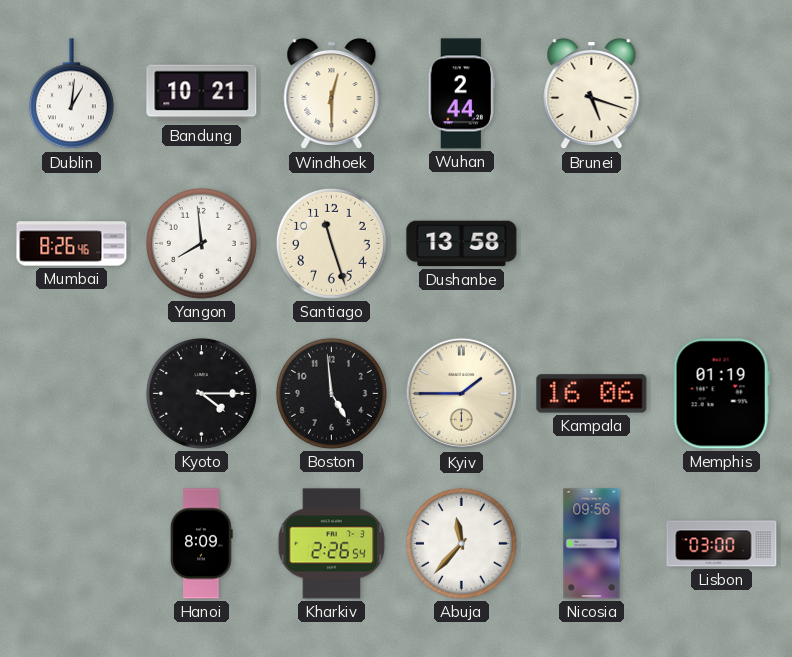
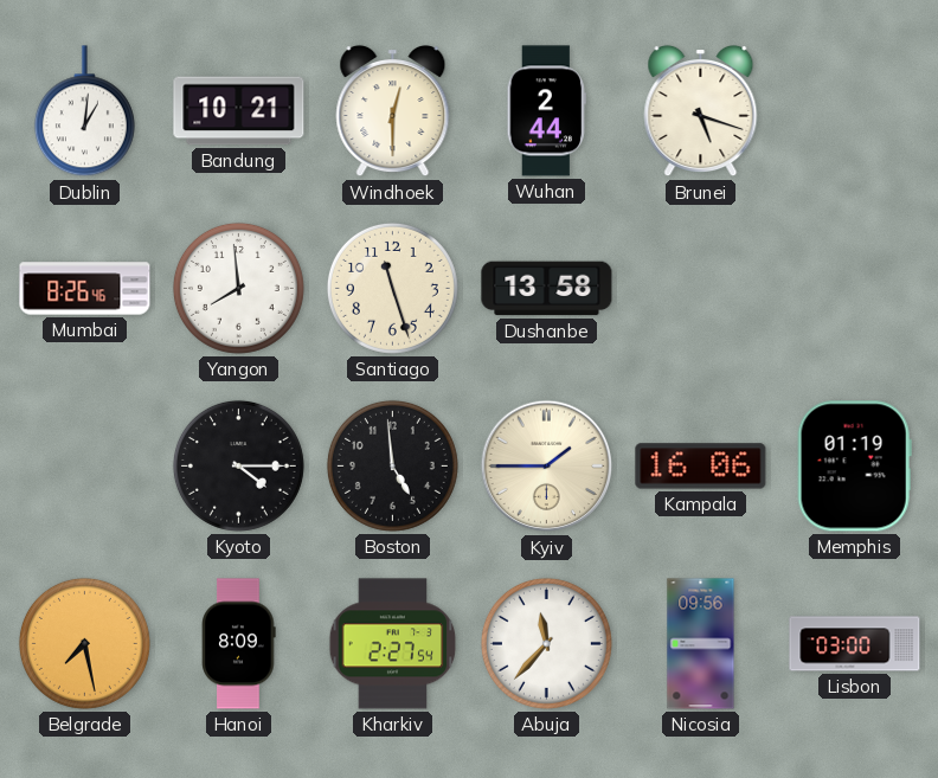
Belgrade: none -> 7:28
Kharkiv: 2:26 -> 2:27
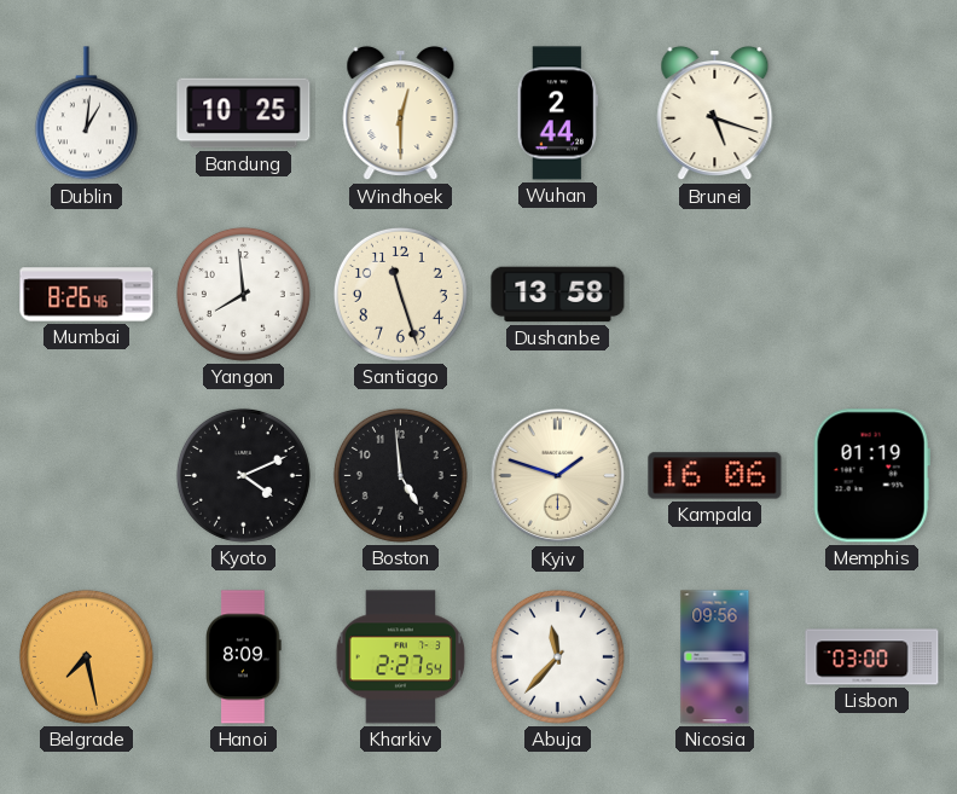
Bandung: 10:21 -> 10:25
Kyoto: 4:15 -> 4:11
Kyiv: 1:45 -> 1:48
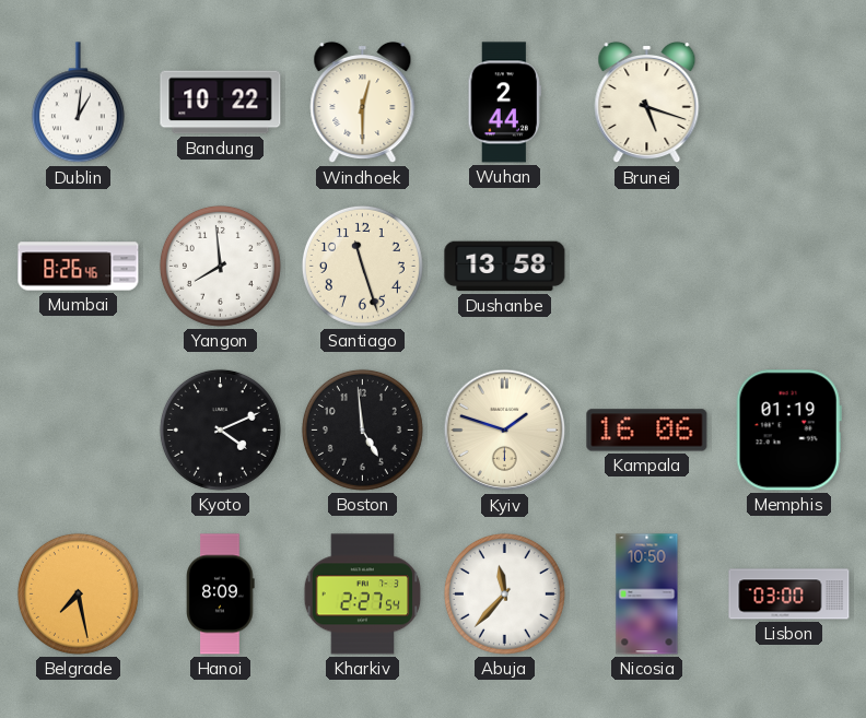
Bandung: 10:25 -> 10:22
Nicosia: 09:56 -> 10:50
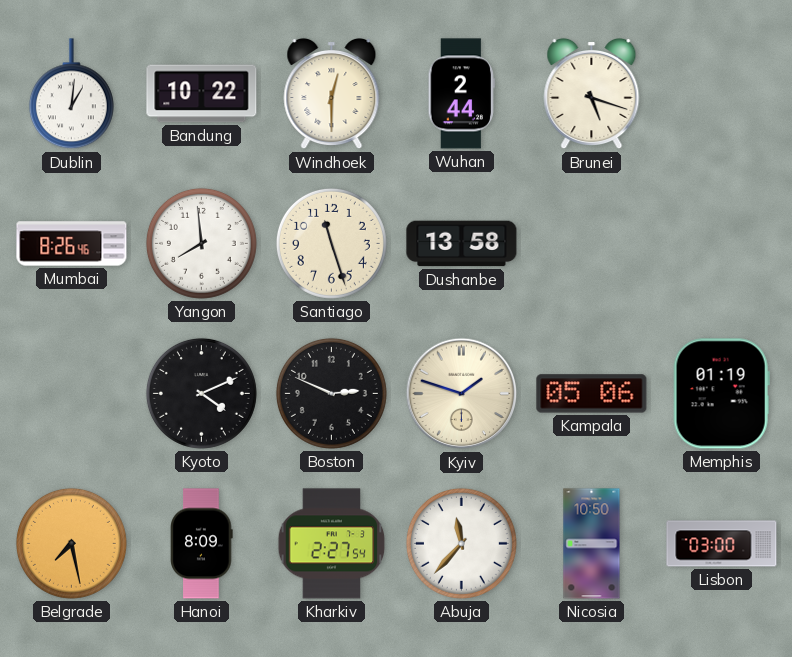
Boston: 4:59 -> 2:49
Kampala: 16:06 -> 05:06
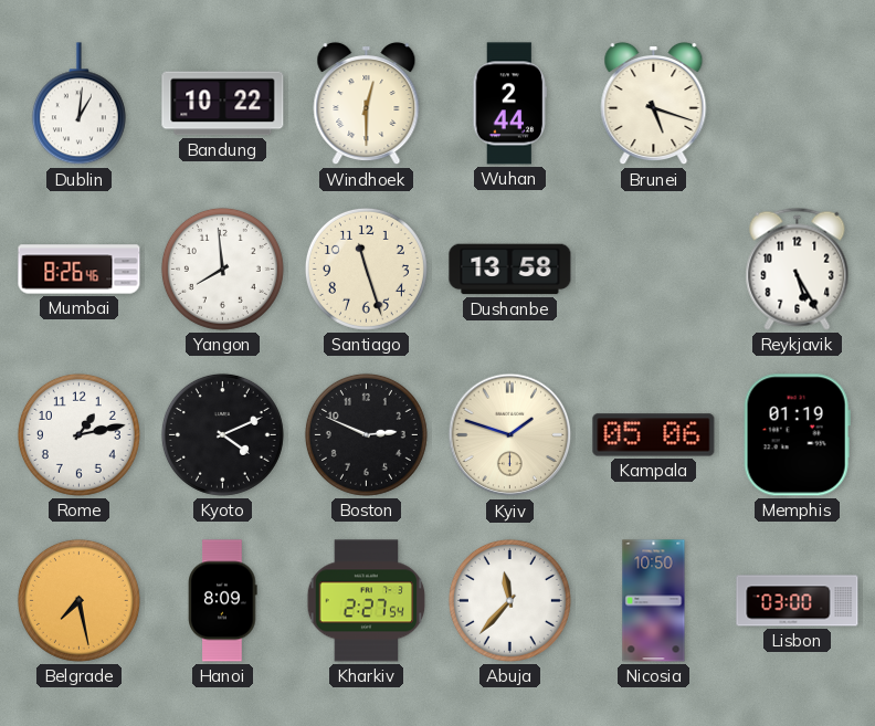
Reykjavik: none -> 5:25
Rome: none -> 1:13
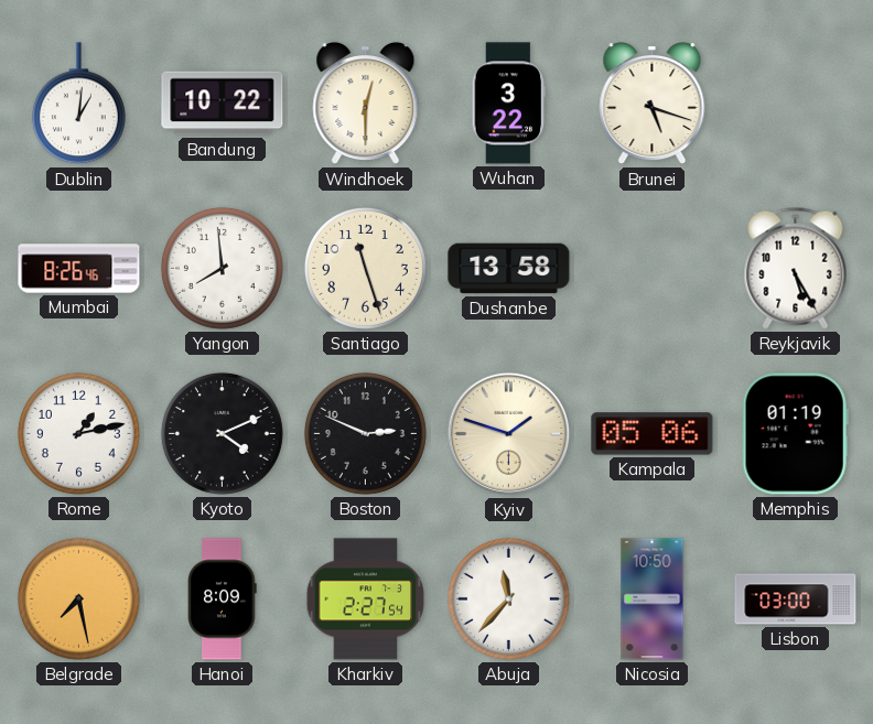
Wuhan: 2:44 -> 3:22
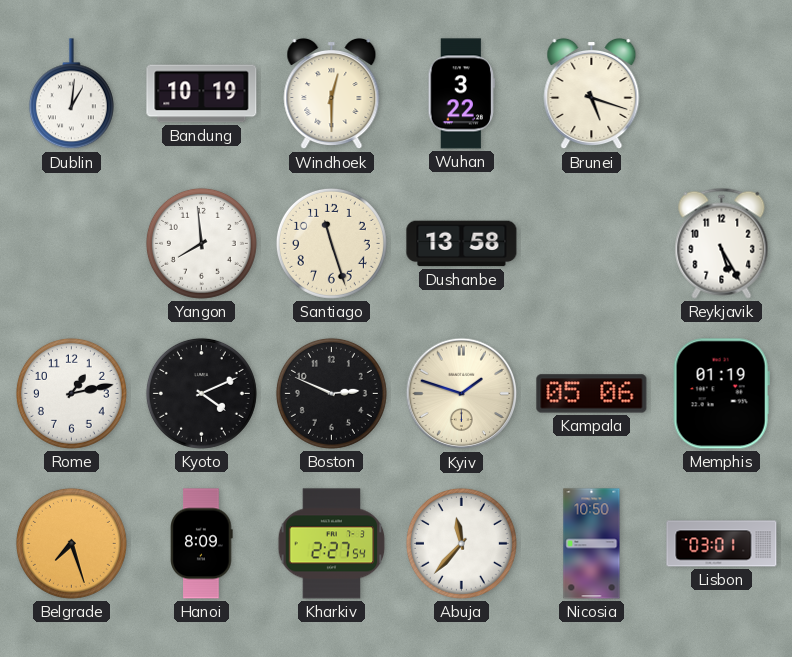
Bandung: 10:22 -> 10:19
Mumbai: 8:26 -> none
Belgrade: 7:28 -> 7:27
Lisbon: 03:00 -> 03:01
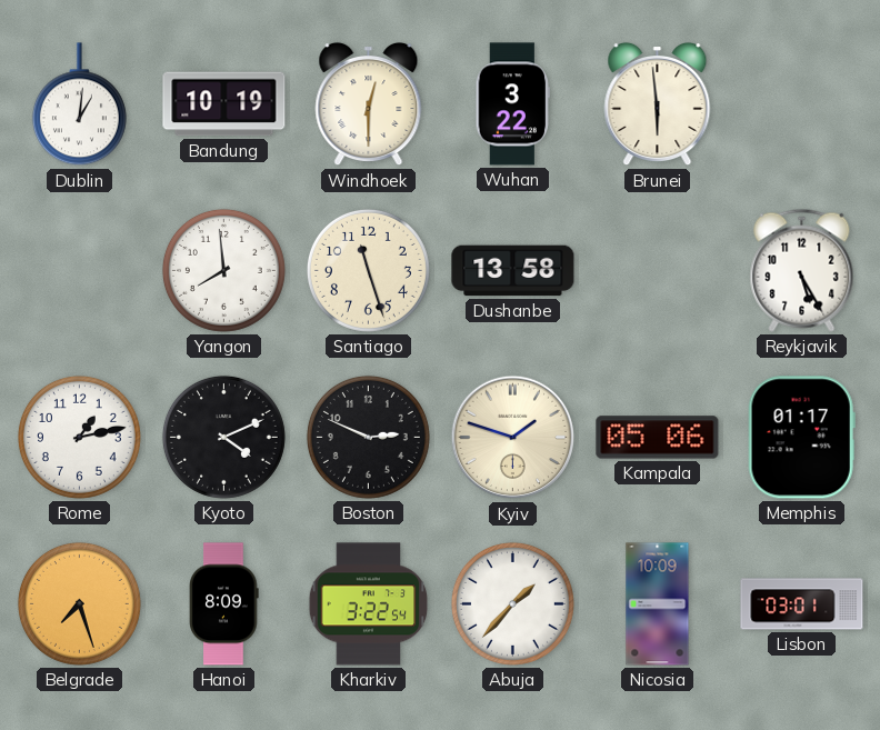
Brunei: 5:18 -> 5:59
Memphis: 01:19 -> 01:17
Kharkiv: 2:27 -> 3:22
Abuja: 11:37 -> 1:37
Nicosia: 10:50 -> 10:09
